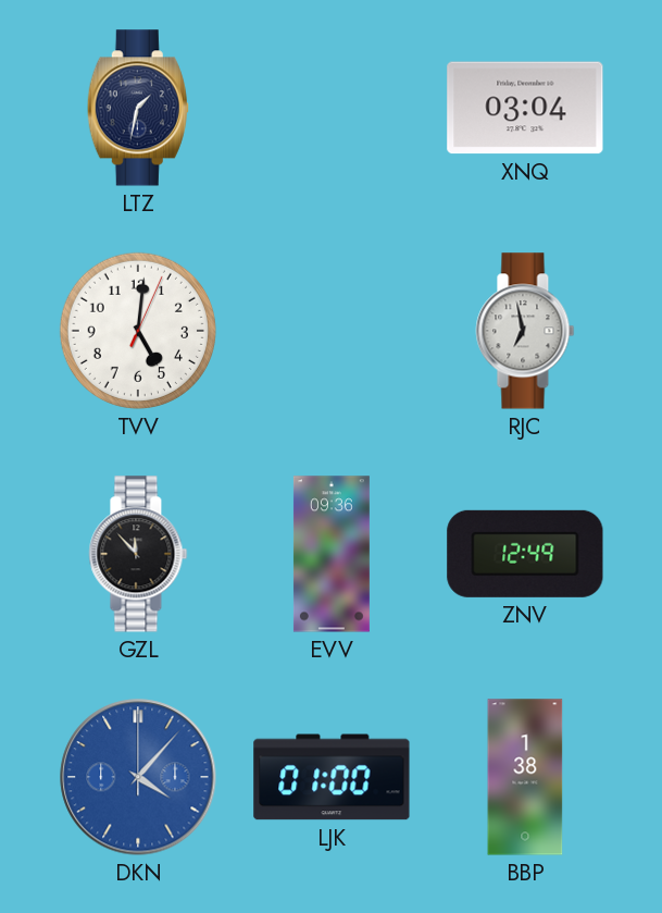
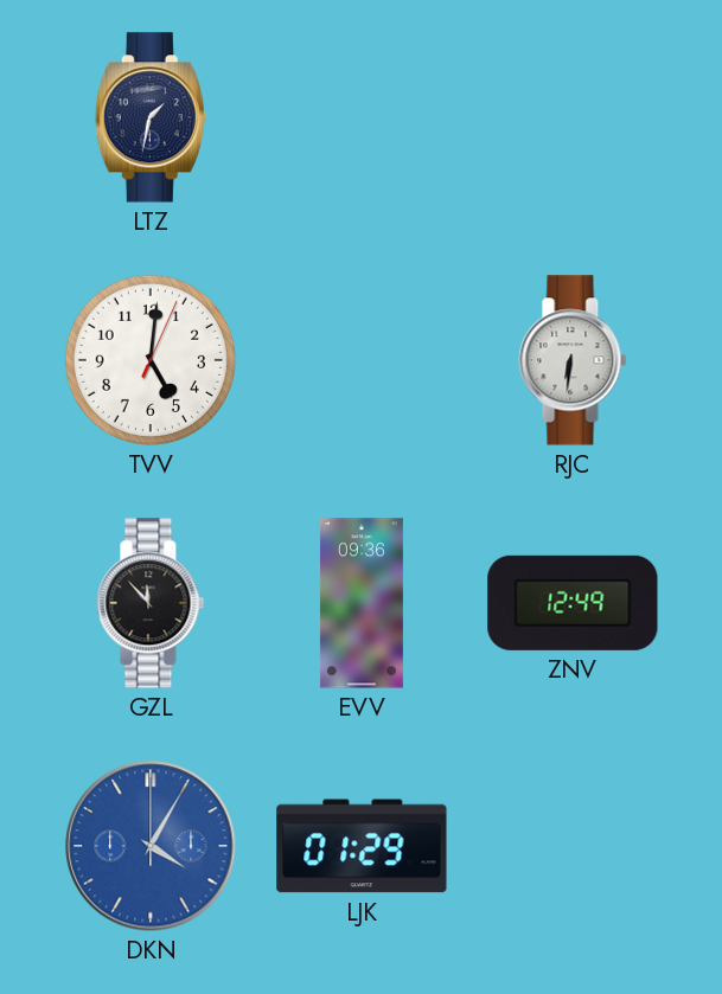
XNQ: 03:04 -> none
RJC: 6:58 -> 6:31
DKN: 4:07 -> 4:05
LJK: 01:00 -> 01:29
BBP: 1:38 -> none
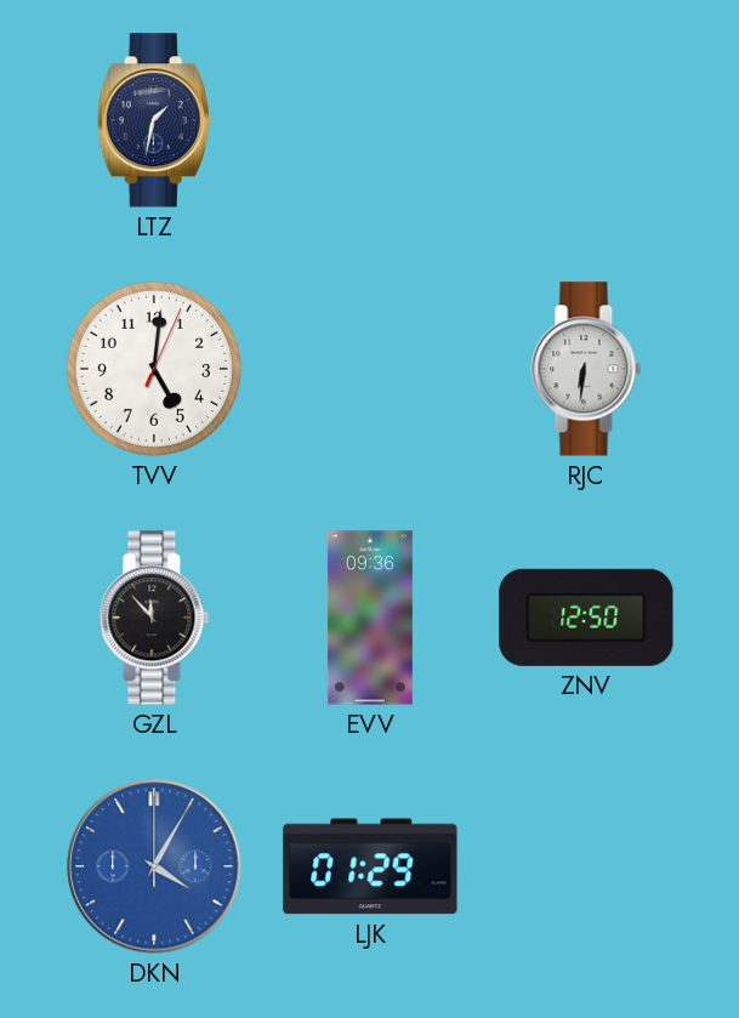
ZNV: 12:49 -> 12:50
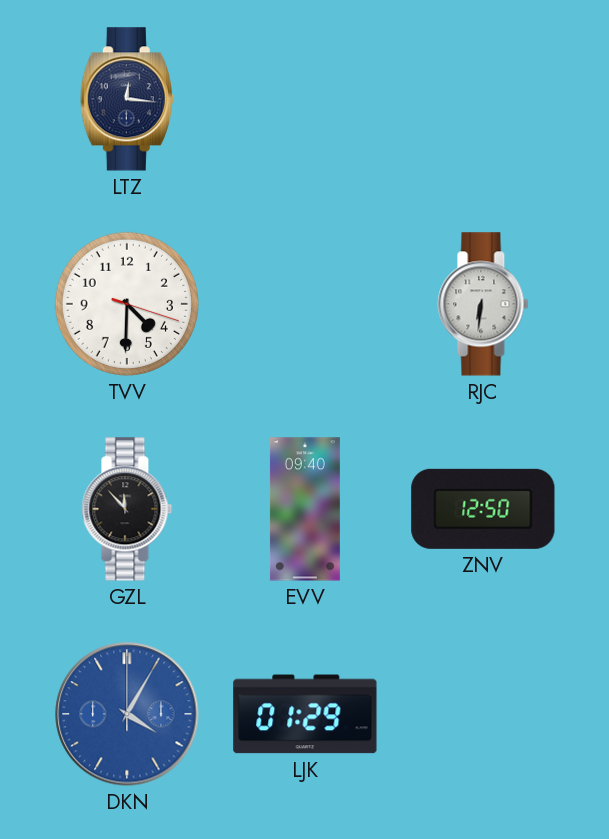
LTZ: 1:32 -> 12:16
TVV: 5:01 -> 4:30
EVV: 09:36 -> 09:40
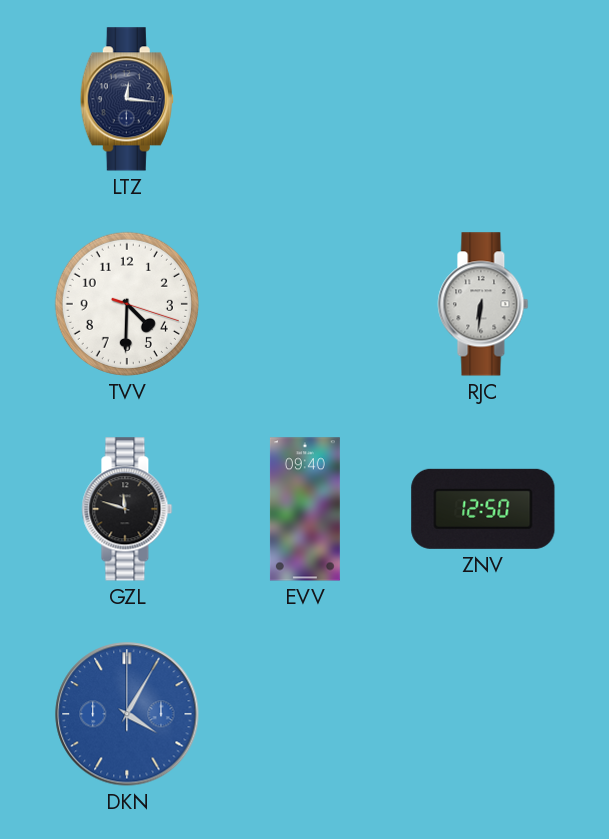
GZL: 11:53 -> 11:48
LJK: 01:29 -> none
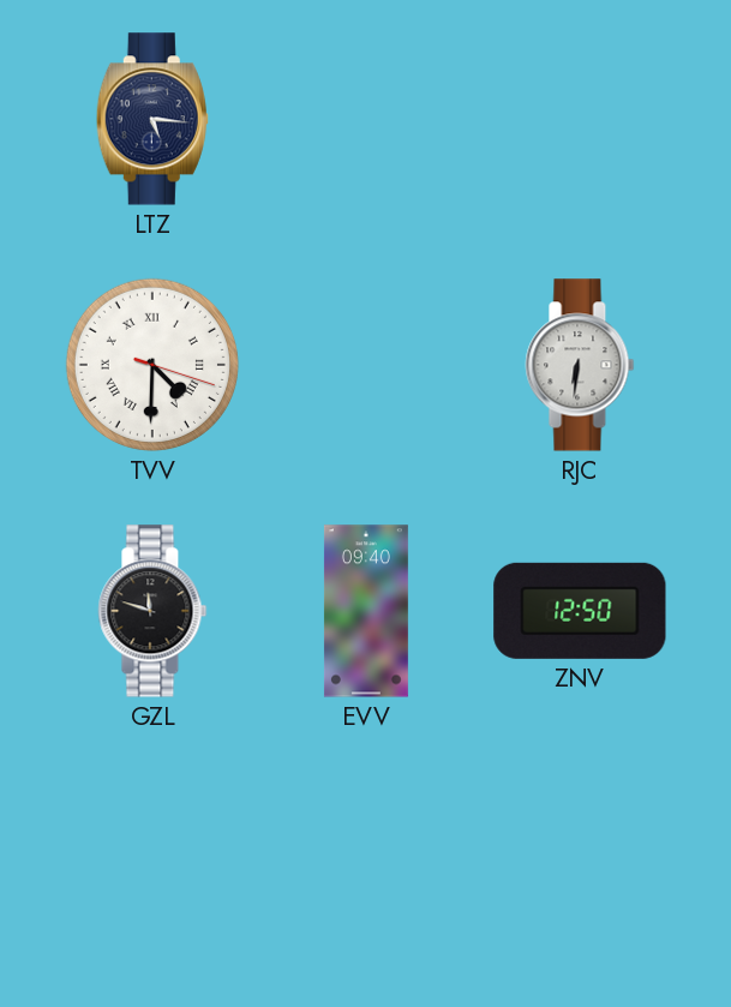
LTZ: 12:16 -> 5:16
TVV numerals: Arabic -> Roman
DKN: 4:05 -> none
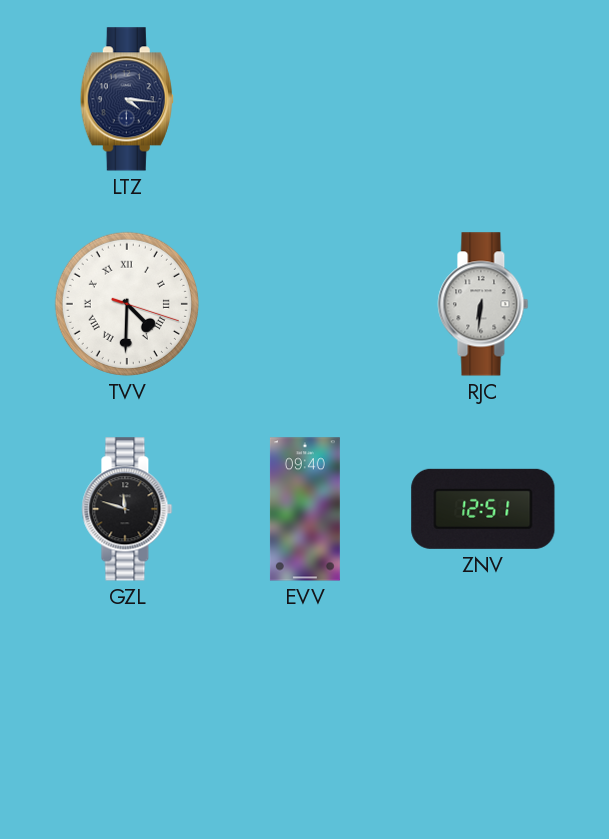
LTZ: 5:16 -> 4:16
ZNV: 12:50 -> 12:51
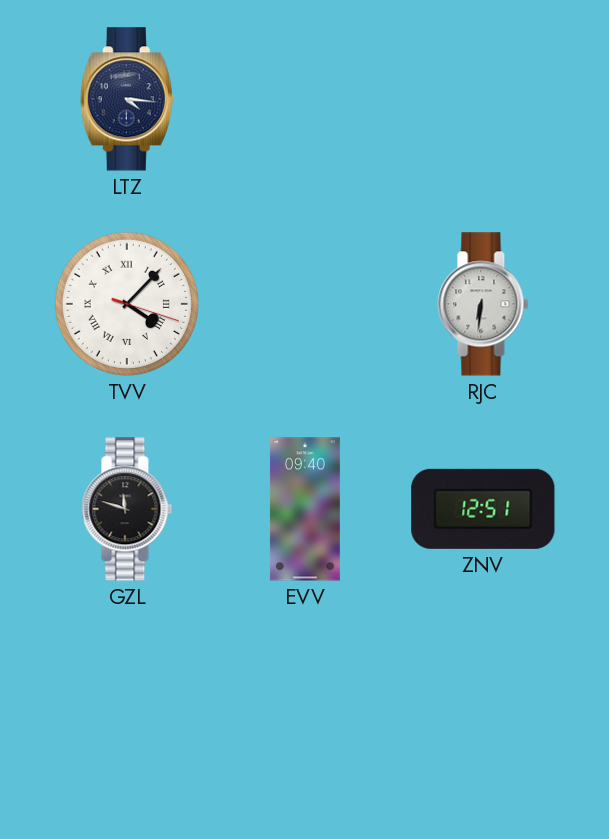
TVV: 4:30 -> 4:07
